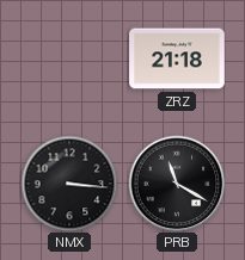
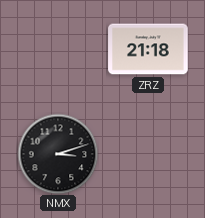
NMX: 3:16 -> 3:12
PRB: 11:20 -> none
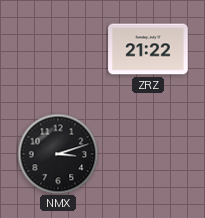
ZRZ: 21:18 -> 21:22
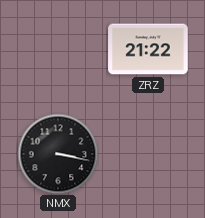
NMX: 3:12 -> 3:17
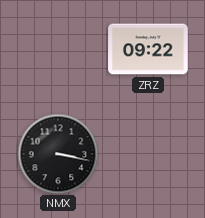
ZRZ: 21:22 -> 09:22
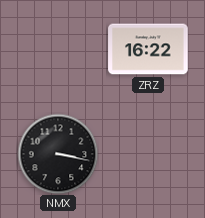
ZRZ: 09:22 -> 16:22
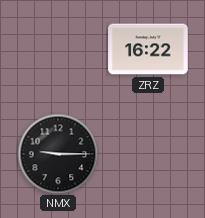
NMX: 3:17 -> 9:15
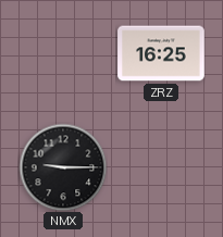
ZRZ: 16:22 -> 16:25
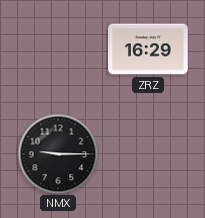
ZRZ: 16:25 -> 16:29
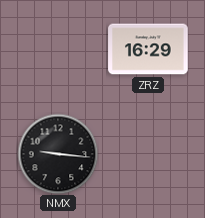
NMX: 9:15 -> 9:16
